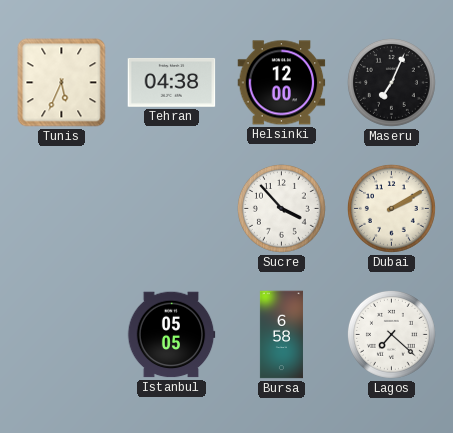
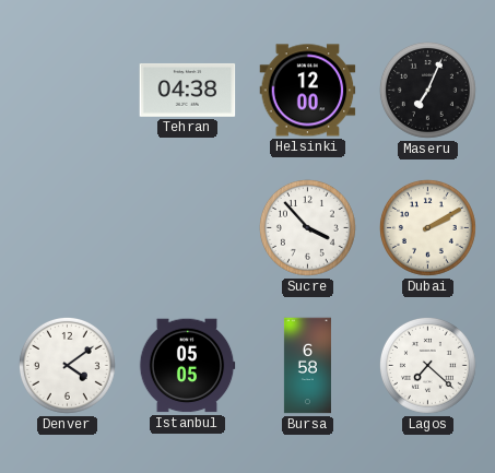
Tunis: 5:34 -> none
Denver: none -> 4:09
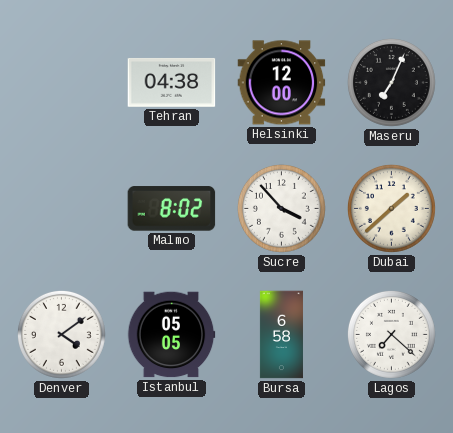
Malmo: none -> 8:02
Dubai: 2:10 -> 1:38
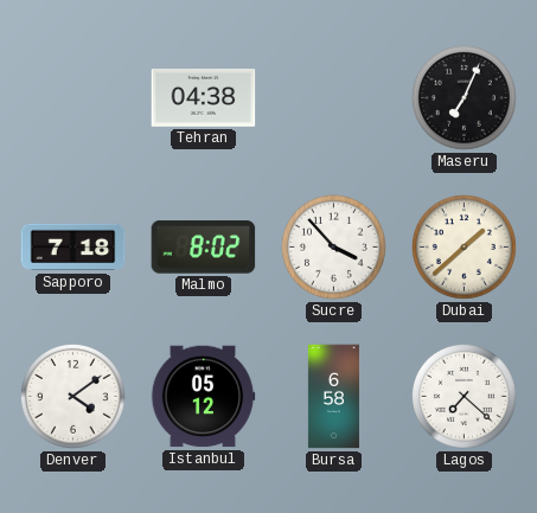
Helsinki: 12:00 -> none
Sapporo: none -> 7:18
Istanbul: 05:05 -> 05:12
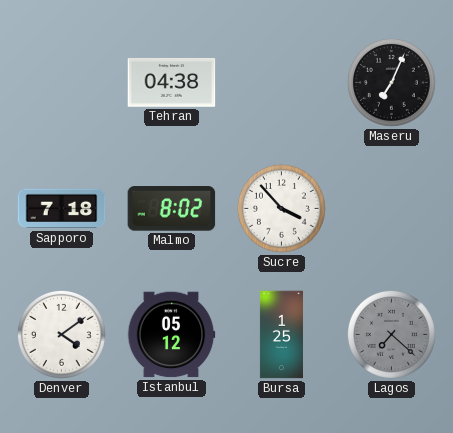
Dubai: 1:38 -> none
Bursa: 6:58 -> 1:25
Lagos dial: white -> grey
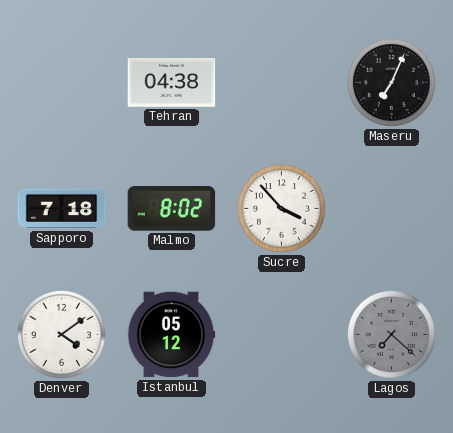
Bursa: 1:25 -> none
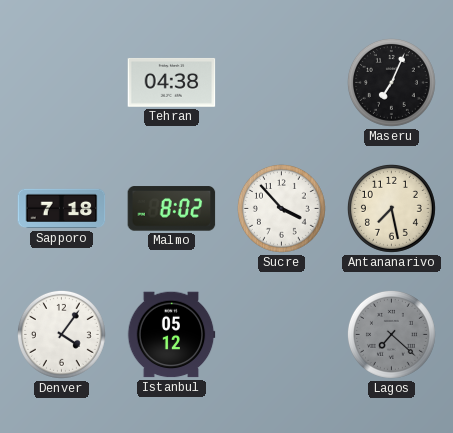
Antananarivo: none -> 7:28
Denver: 4:09 -> 4:06
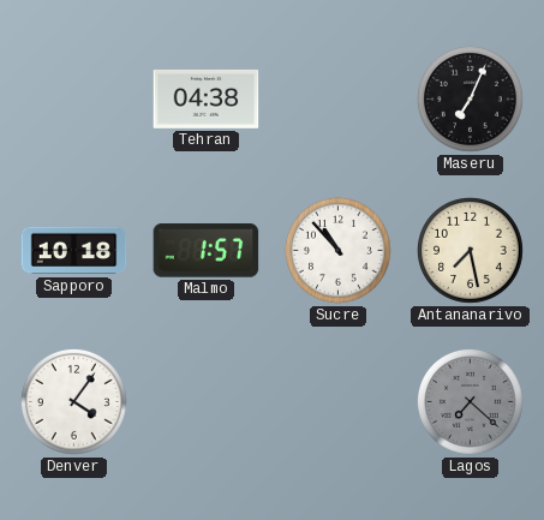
Sapporo: 7:18 -> 10:18
Malmo: 8:02 -> 1:57
Sucre: 3:53 -> 10:53
Istanbul: 05:12 -> none
